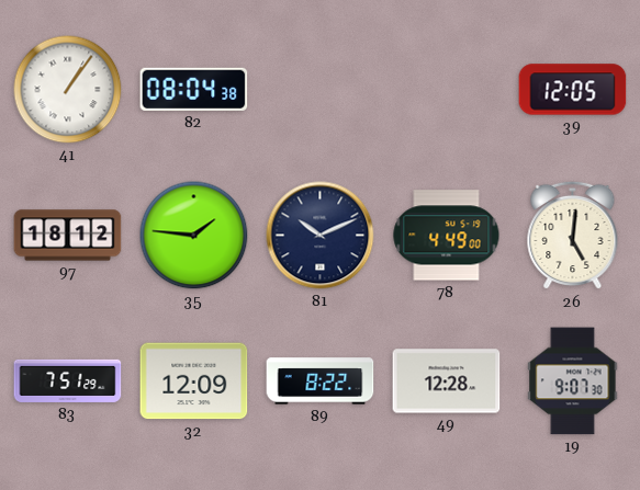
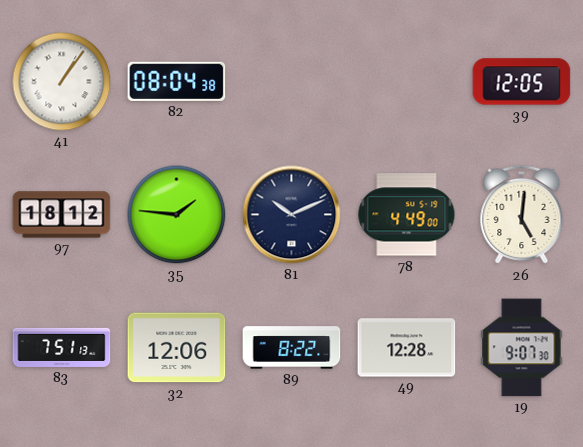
83: 7:51:29 -> 7:51:13
32: 12:09 -> 12:06
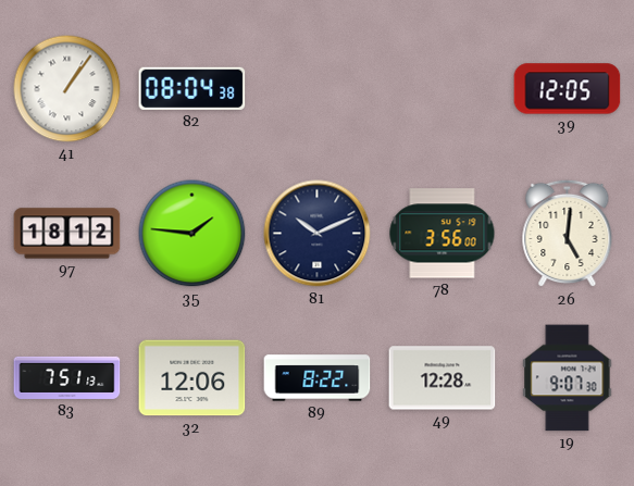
78: 4:49 -> 3:56
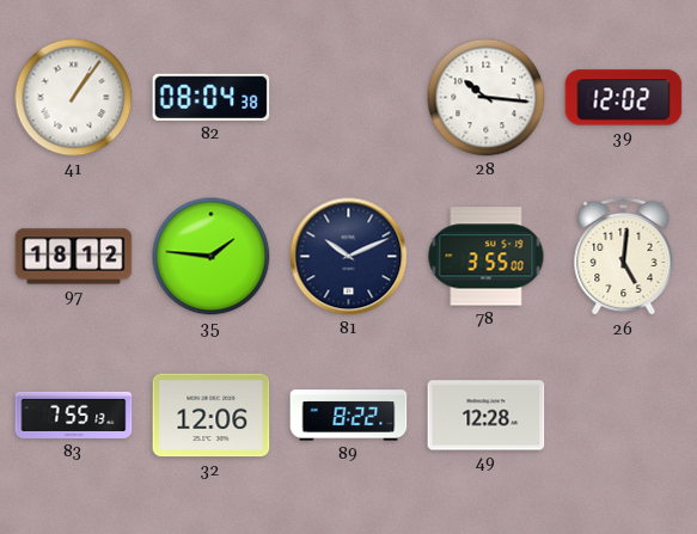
28: none -> 10:16
39: 12:05 -> 12:02
78: 3:56 -> 3:55
83: 7:51 -> 7:55
19: 9:07 -> none
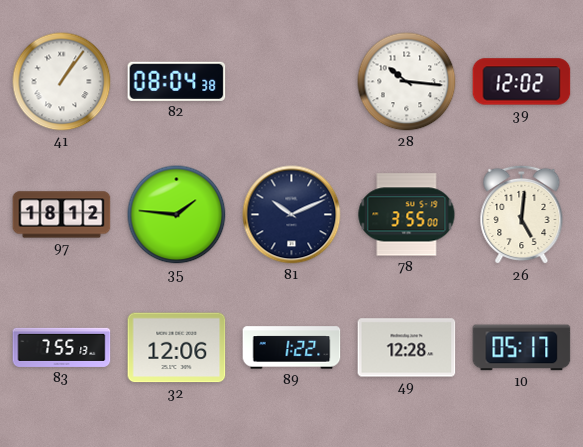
89: 8:22 -> 1:22
10: none -> 05:17
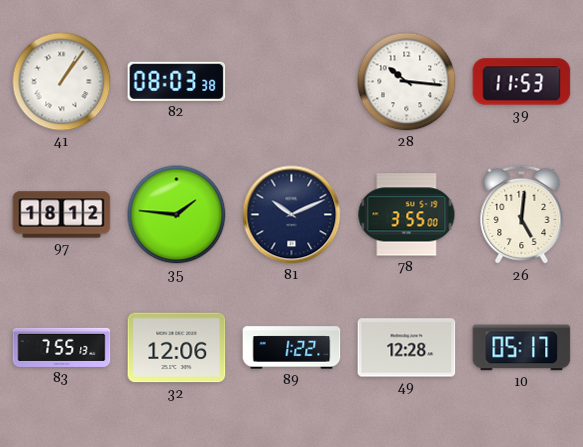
82: 08:04 -> 08:03
39: 12:02 -> 11:53
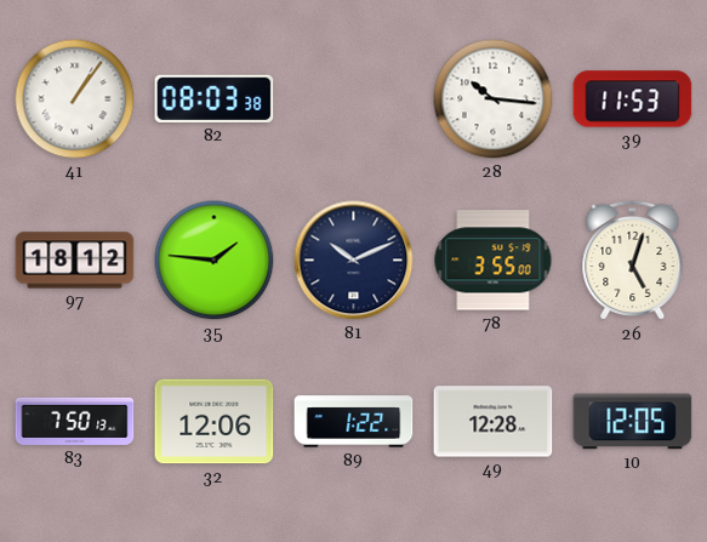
26: 5:01 -> 5:03
83: 7:55 -> 7:50
10: 05:17 -> 12:05
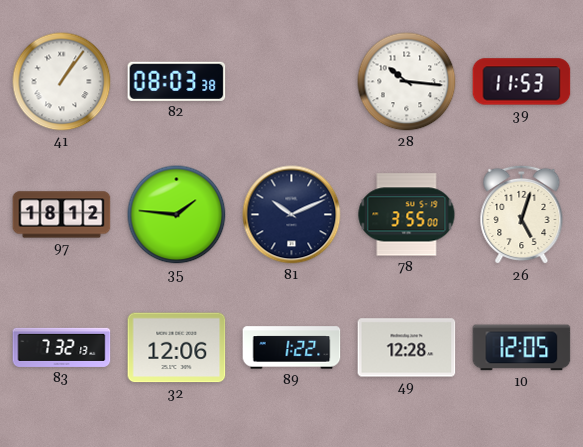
83: 7:50 -> 7:32
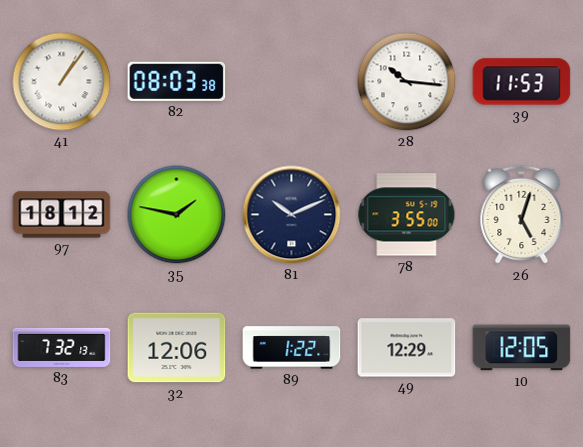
35: 1:46 -> 1:47
49: 12:28 -> 12:29
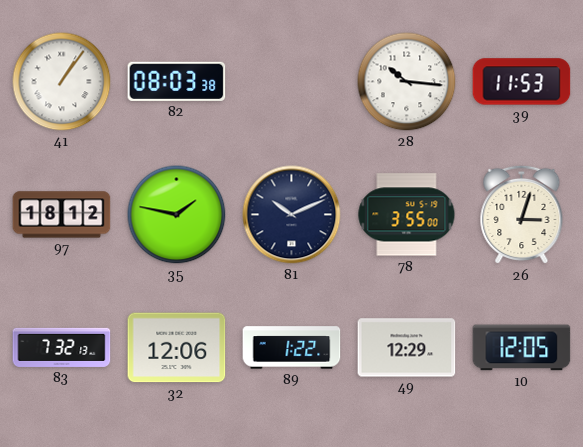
26: 5:03 -> 3:03
